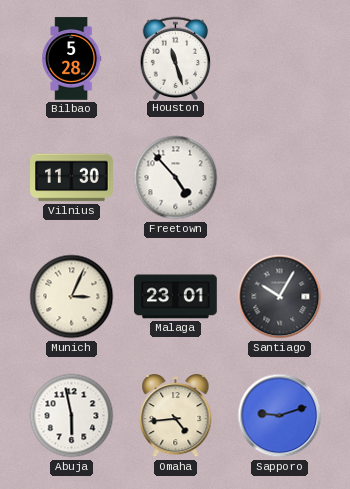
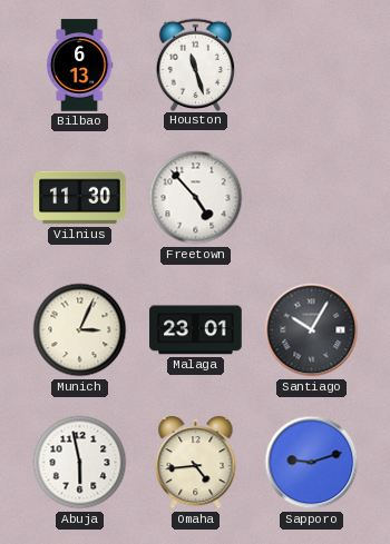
Bilbao: 5:28 -> 6:13
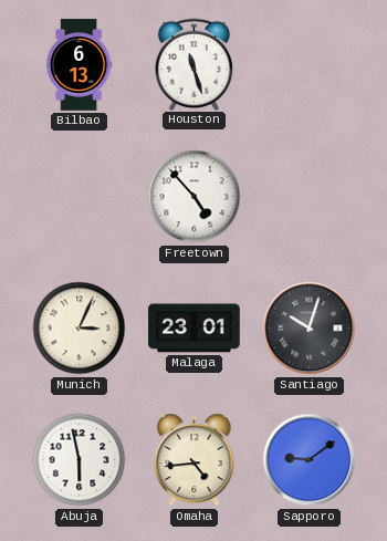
Vilnius: 11:30 -> none
Santiago: 10:05 -> 10:03
Sapporo: 9:12 -> 9:09
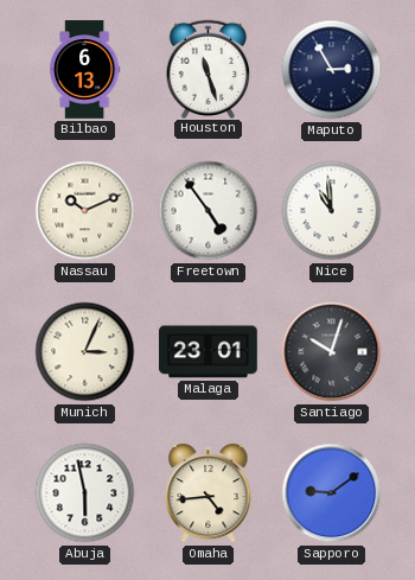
Maputo: none -> 2:55
Nassau: none -> 10:11
Freetown: 4:53 -> 4:54
Nice: none -> 10:59
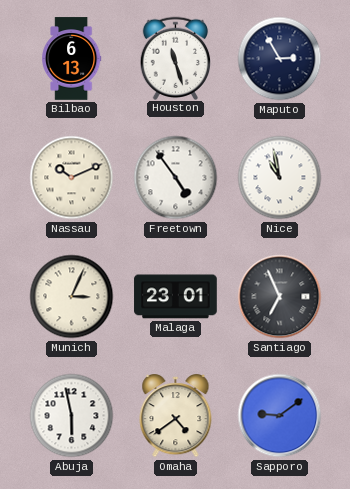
Nice: 10:59 -> 10:58
Santiago: 10:03 -> 6:56
Omaha: 4:44 -> 4:39
